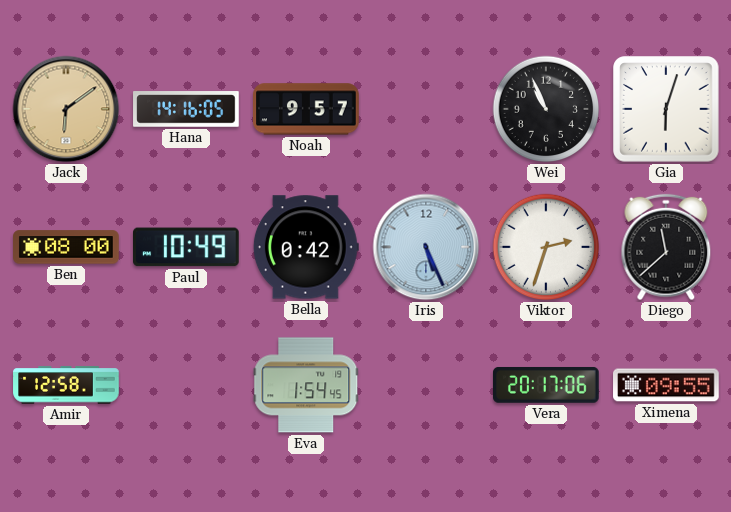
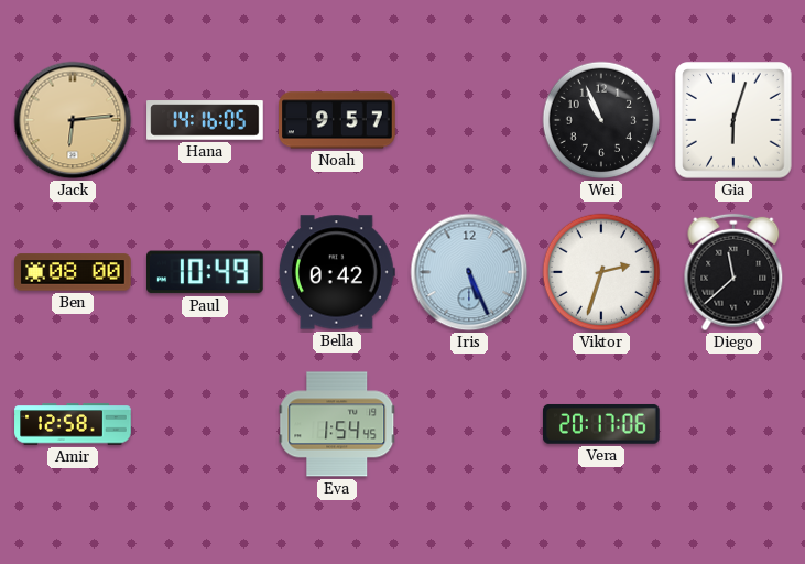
Jack: 6:09 -> 6:14
Ximena: 09:55 -> none
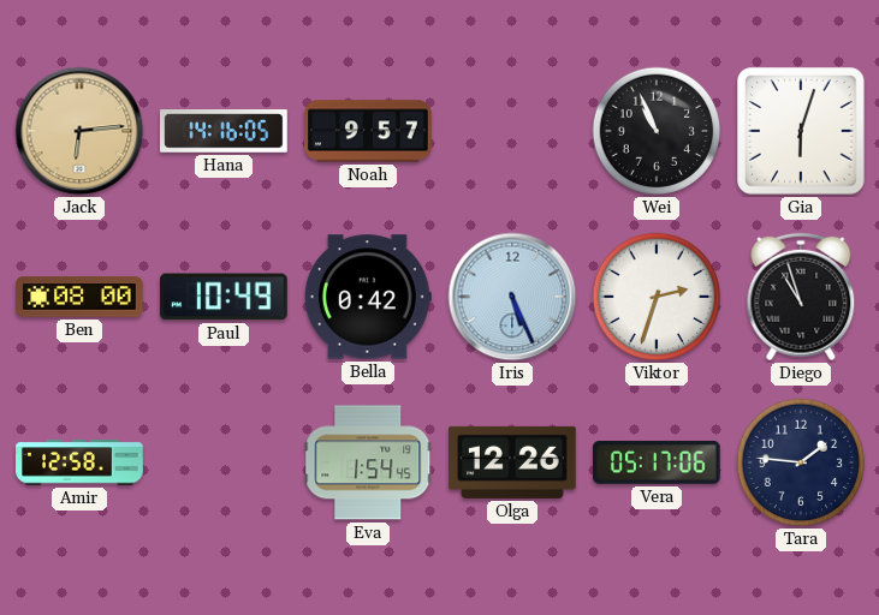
Diego: 11:38 -> 10:57
Olga: none -> 12:26
Vera: 20:17 -> 05:17
Tara: none -> 1:46
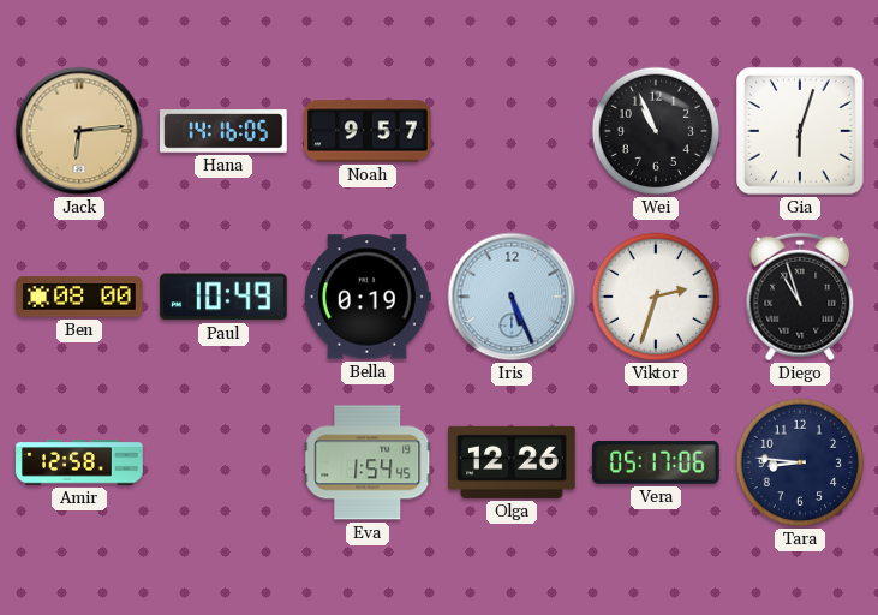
Bella: 0:42 -> 0:19
Tara: 1:46 -> 8:46
